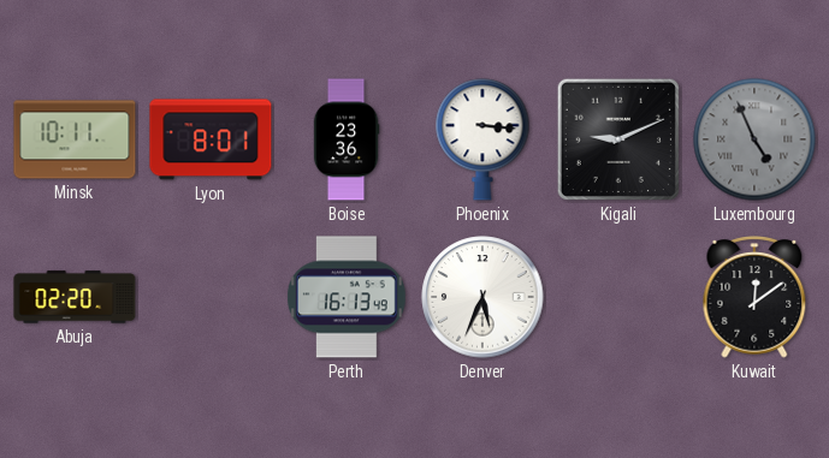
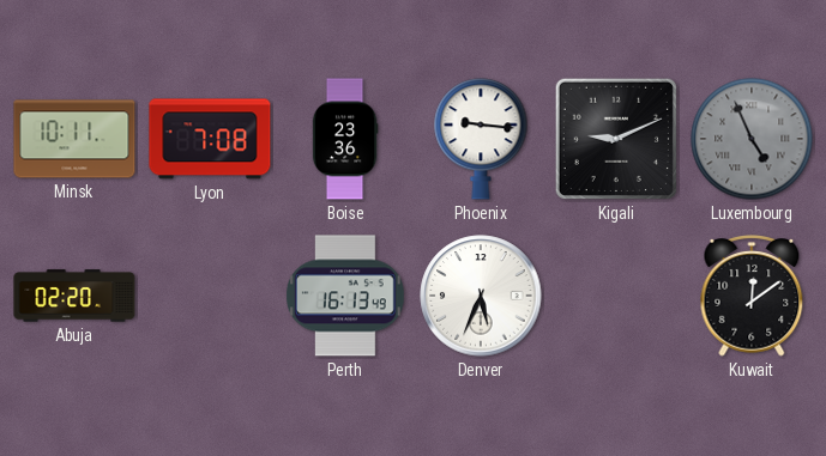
Lyon: 8:01 -> 7:08
Phoenix: 3:16 -> 9:16
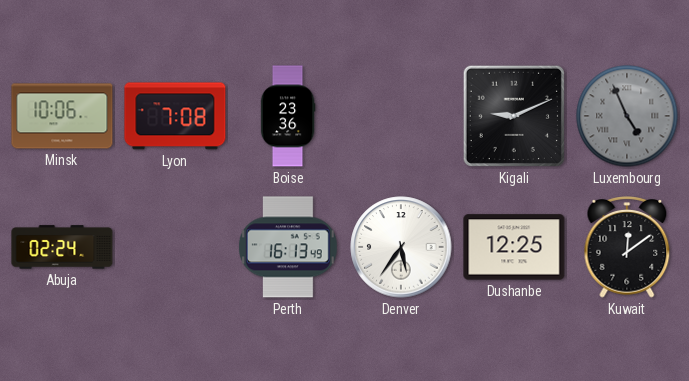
Minsk: 10:11 -> 10:06
Phoenix: 9:16 -> none
Abuja: 02:20 -> 02:24
Denver: 5:34 -> 5:36
Dushanbe: none -> 12:25
